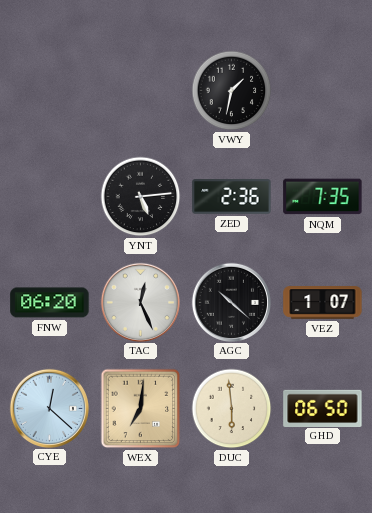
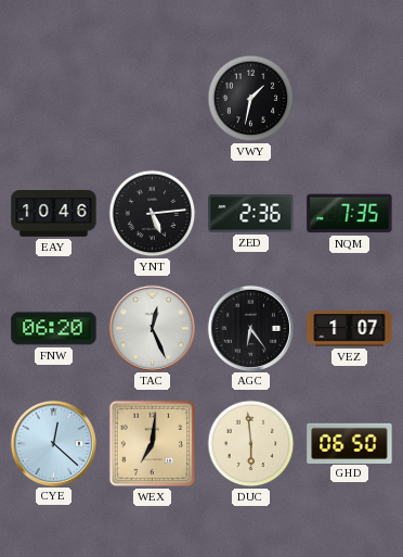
EAY: none -> 10:46
AGC: 10:22 -> 6:24
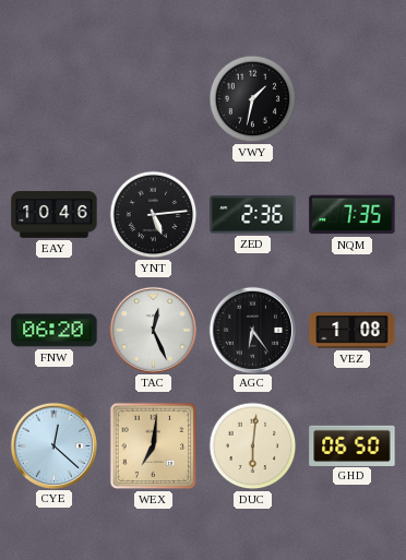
VEZ: 1:07 -> 1:08
DUC: 5:59 -> 6:01
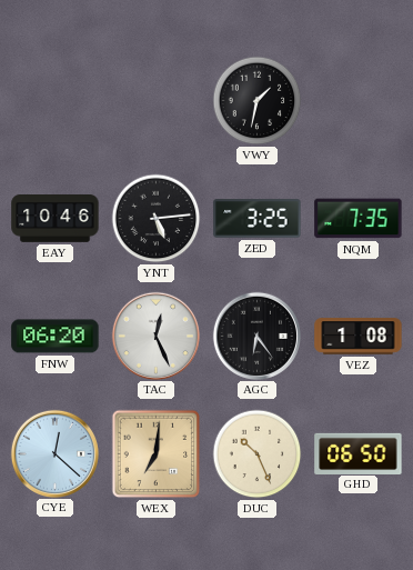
ZED: 2:36 -> 3:25
DUC: 6:01 -> 10:26
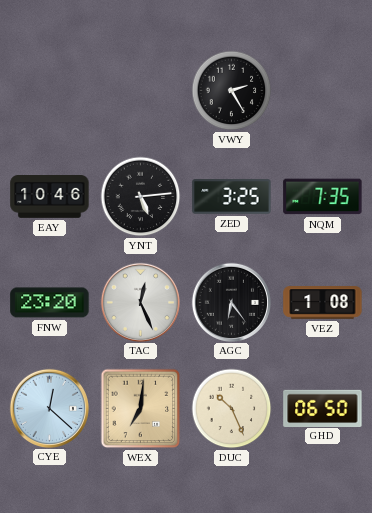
VWY: 1:32 -> 2:25
FNW: 06:20 -> 23:20
